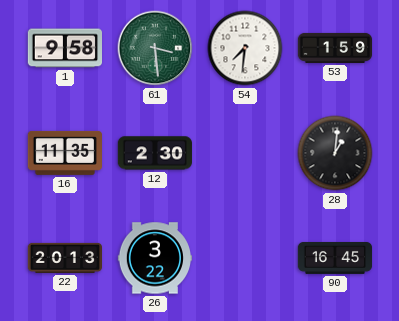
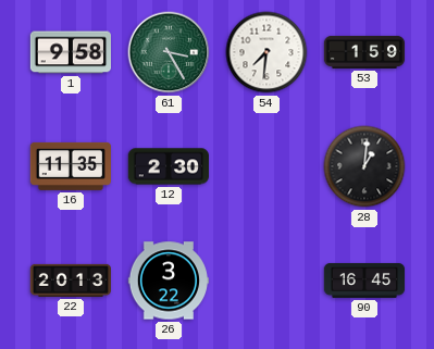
61: 3:29 -> 3:25
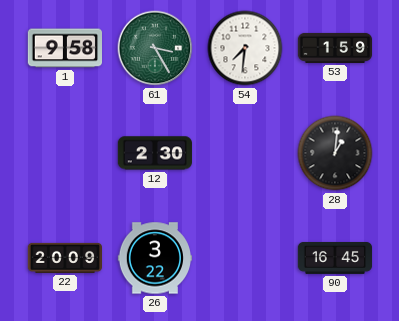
16: 11:35 -> none
22: 20:13 -> 20:09
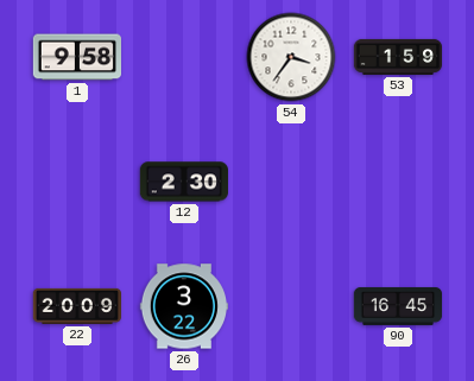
61: 3:25 -> none
54: 7:31 -> 3:36
28: 1:01 -> none
